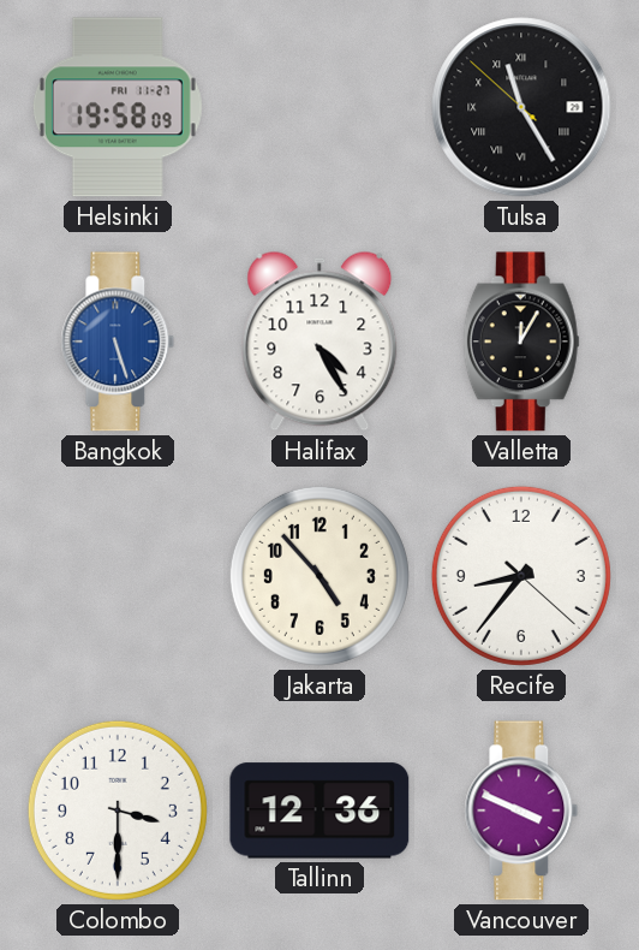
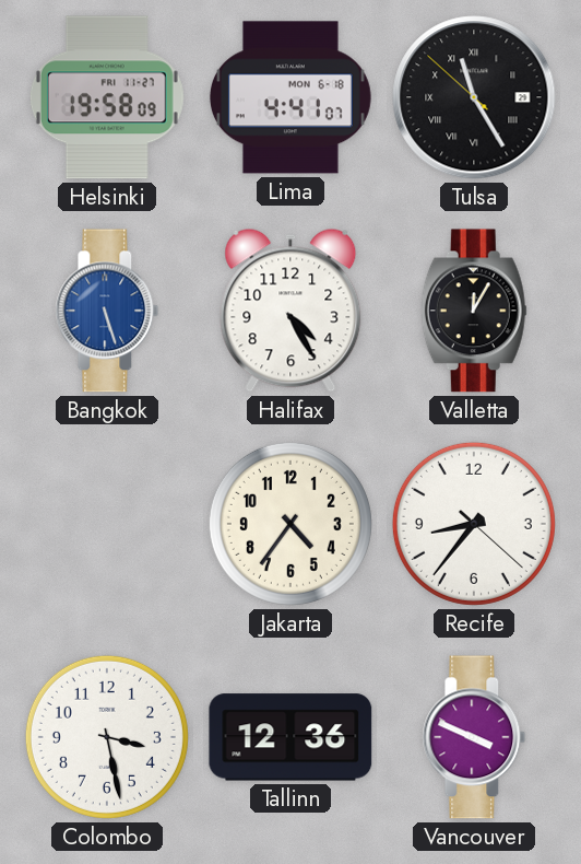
Lima: none -> 4:41
Jakarta: 4:53 -> 4:36
Colombo: 3:30 -> 3:28
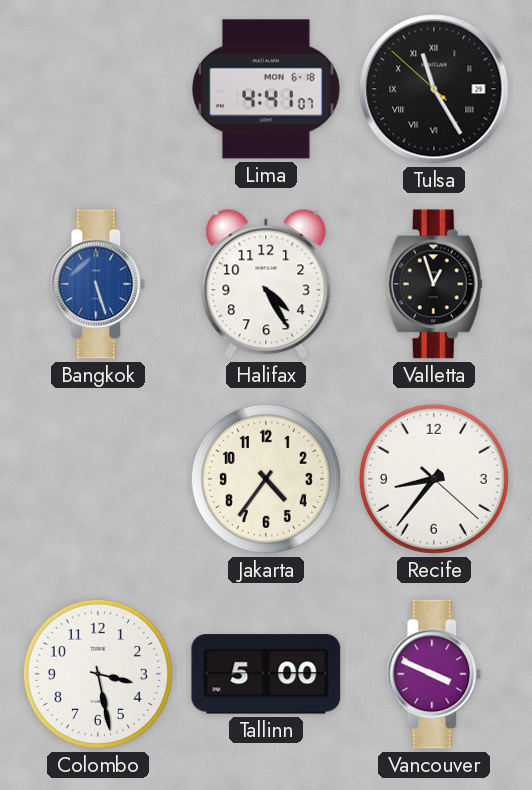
Helsinki: 19:58 -> none
Valletta: 12:05 -> 12:57
Tallinn: 12:36 -> 5:00
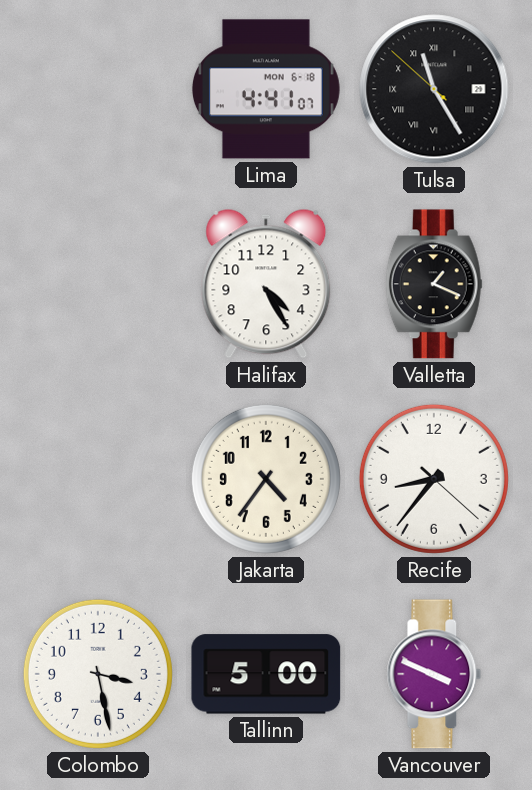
Bangkok: 5:27 -> none
Valletta: 12:57 -> 1:19
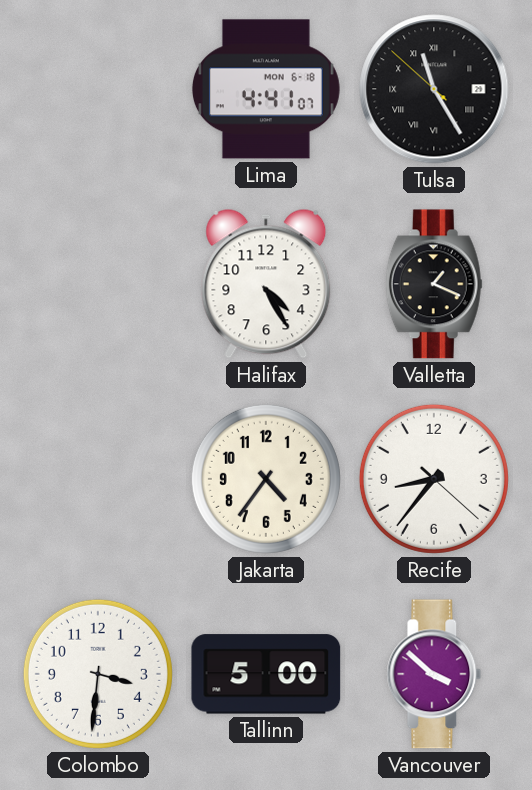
Colombo: 3:28 -> 3:31
Vancouver: 3:49 -> 3:52
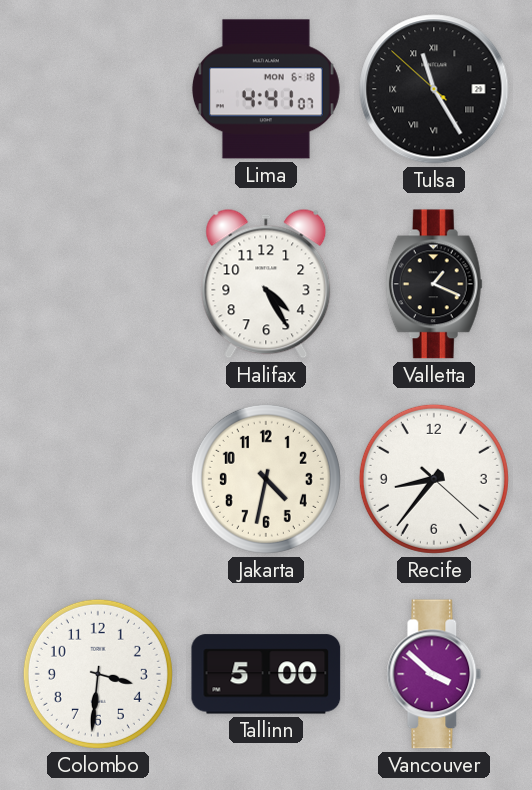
Jakarta: 4:36 -> 4:32
